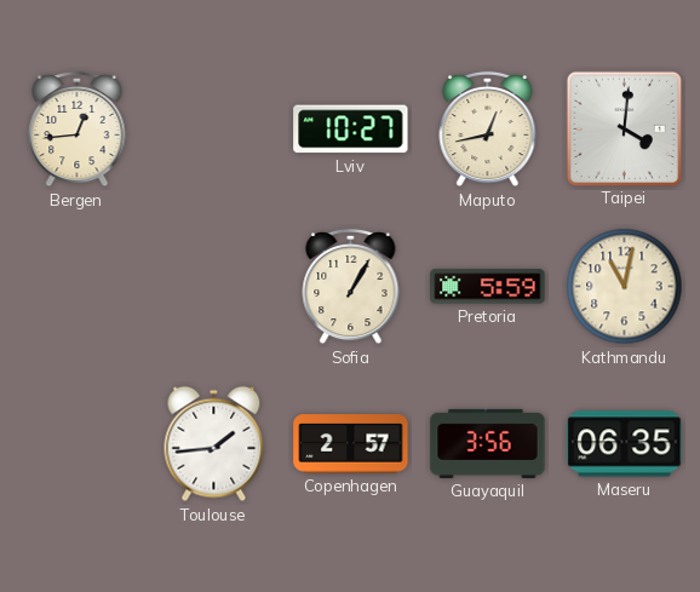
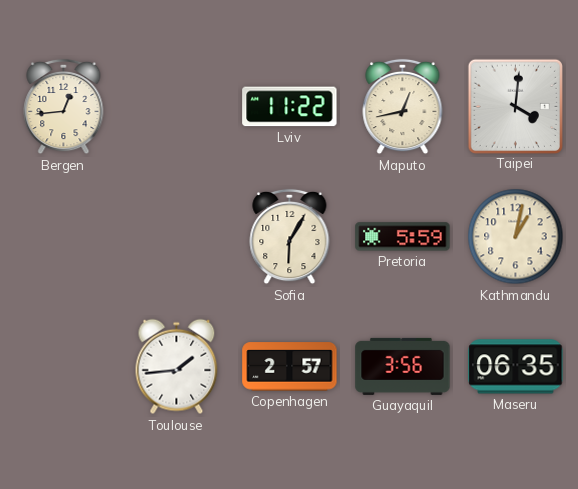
Lviv: 10:27 -> 11:22
Sofia: 1:05 -> 6:05
Kathmandu: 11:02 -> 1:02
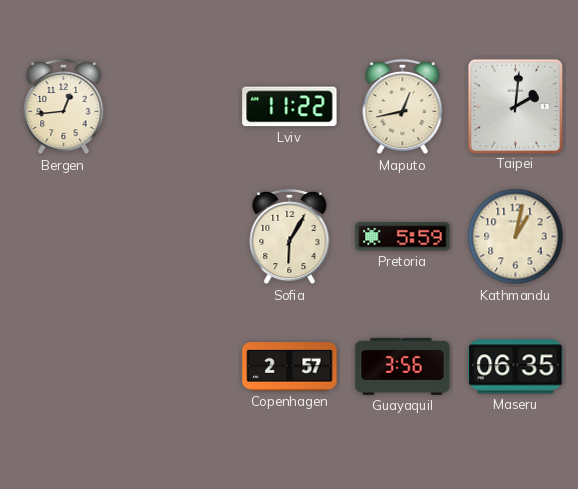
Taipei: 4:01 -> 2:01
Toulouse: 1:44 -> none
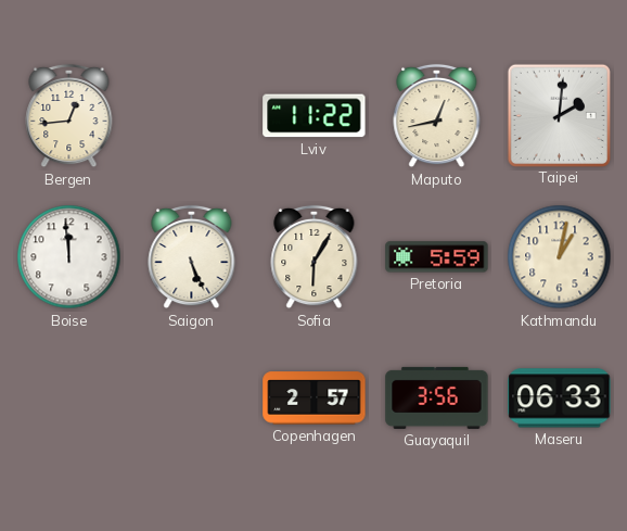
Boise: none -> 11:59
Saigon: none -> 5:26
Maseru: 06:35 -> 06:33
